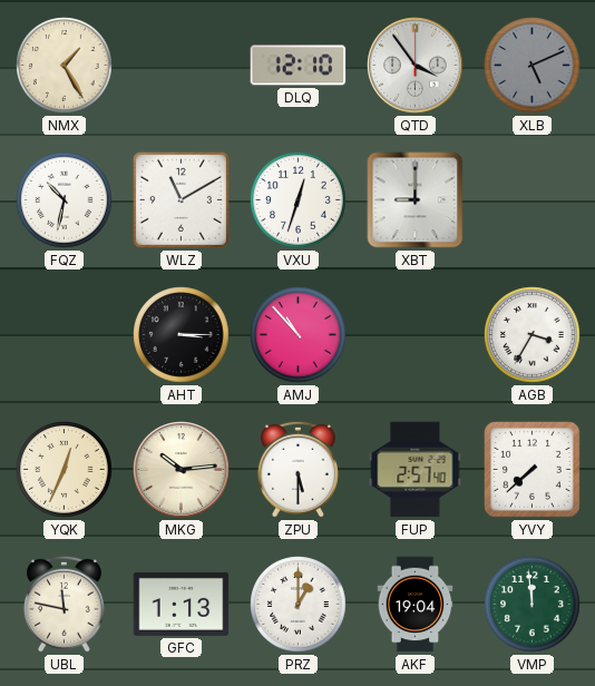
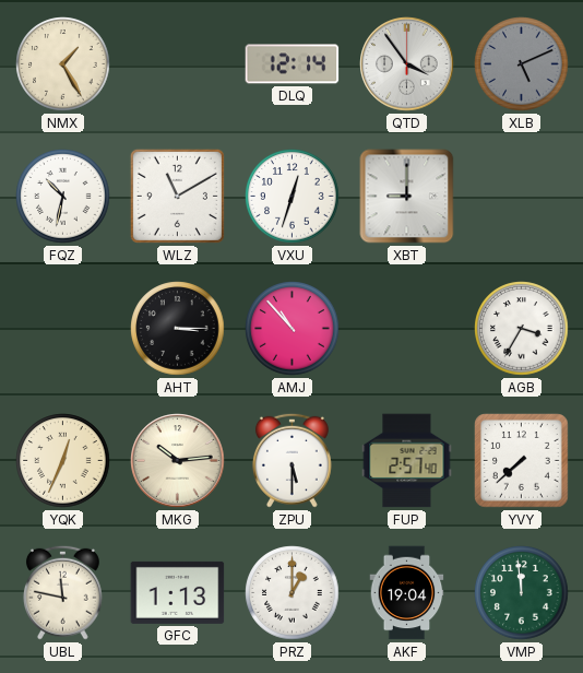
DLQ: 12:10 -> 12:14
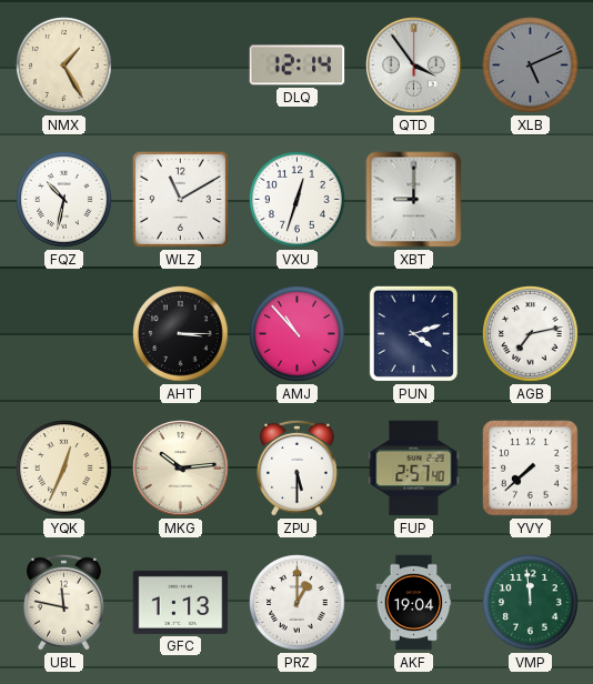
PUN: none -> 4:12
AGB: 3:35 -> 7:13
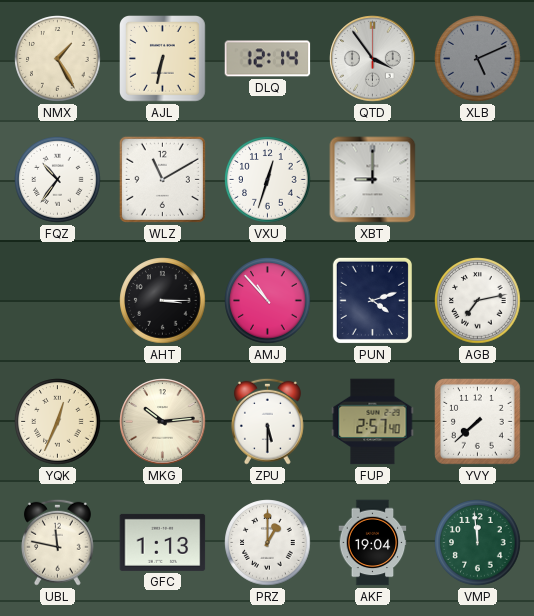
AJL: none -> 6:32
FQZ: 10:32 -> 10:36
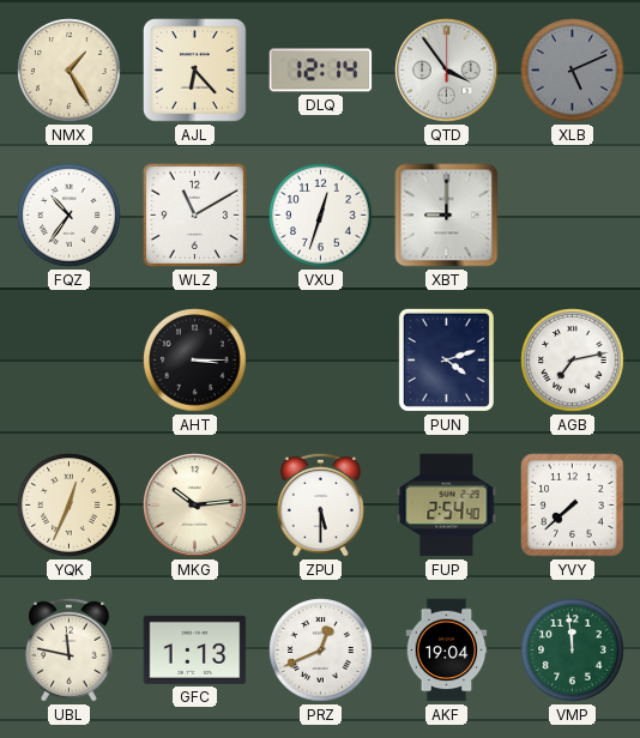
AJL: 6:32 -> 6:23
AMJ: 10:53 -> none
FUP: 2:57 -> 2:54
PRZ: 1:00 -> 12:41
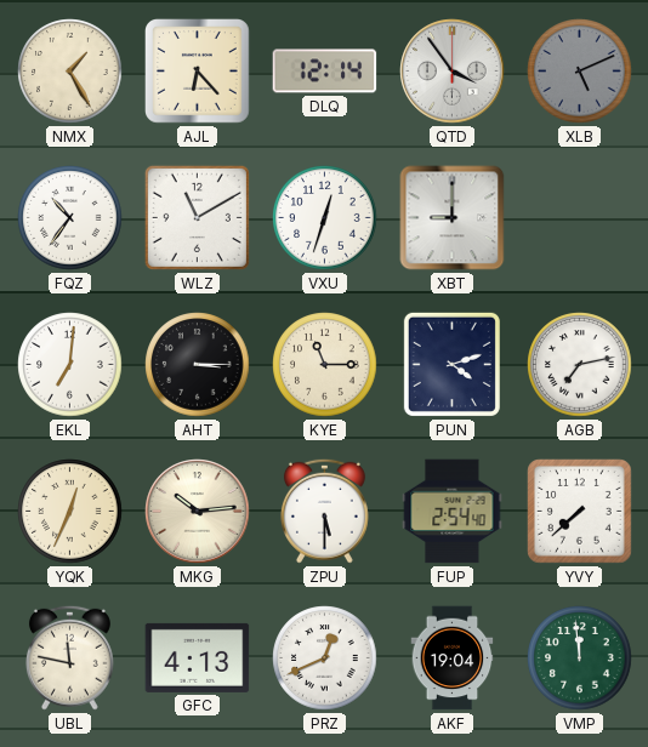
EKL: none -> 7:01
KYE: none -> 11:15
GFC: 1:13 -> 4:13
